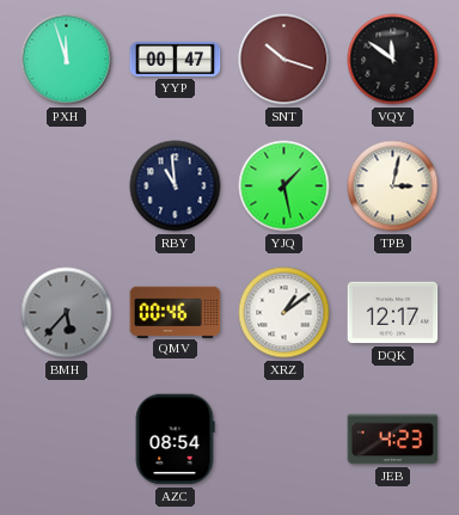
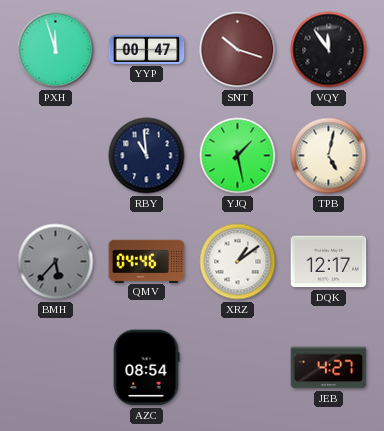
VQY: 11:51 -> 11:54
TPB: 3:02 -> 5:02
QMV: 00:46 -> 04:46
JEB: 4:23 -> 4:27
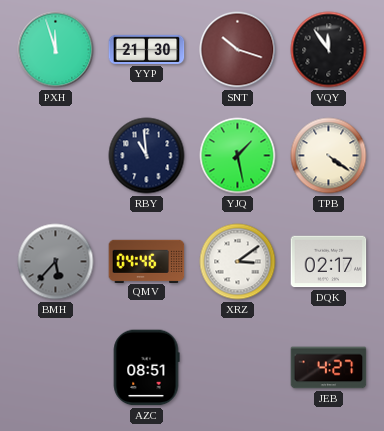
YYP: 00:47 -> 21:30
TPB: 5:02 -> 4:21
XRZ: 1:09 -> 3:09
DQK: 12:17 -> 02:17
AZC: 08:54 -> 08:51
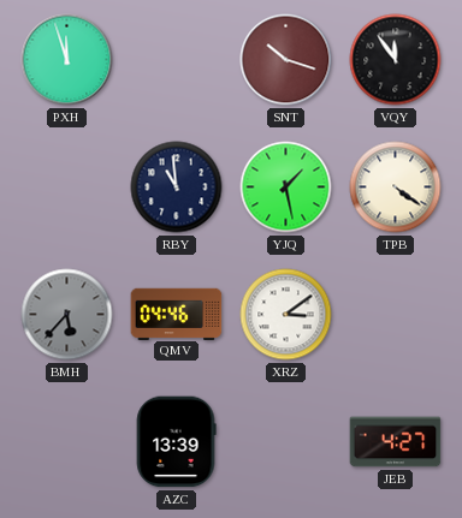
YYP: 21:30 -> none
DQK: 02:17 -> none
AZC: 08:51 -> 13:39
